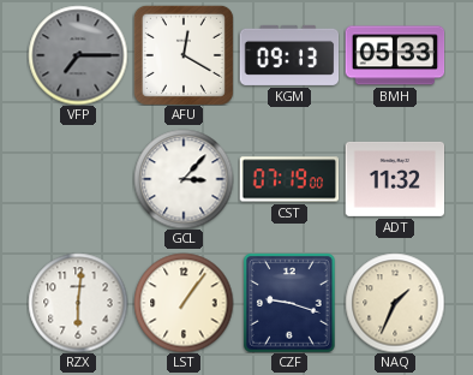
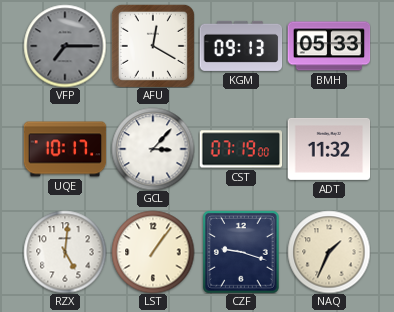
UQE: none -> 10:17
RZX: 6:01 -> 5:01
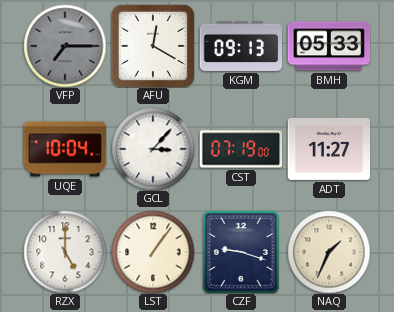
UQE: 10:17 -> 10:04
ADT: 11:32 -> 11:27
RZX: 5:01 -> 5:00
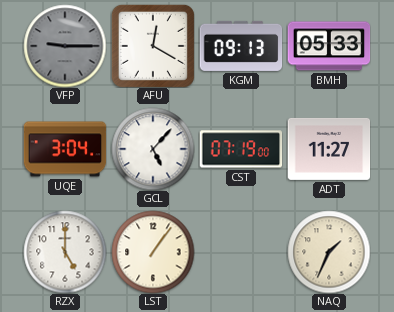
VFP: 7:15 -> 9:15
UQE: 10:04 -> 3:04
GCL: 3:07 -> 5:07
CZF: 9:18 -> none
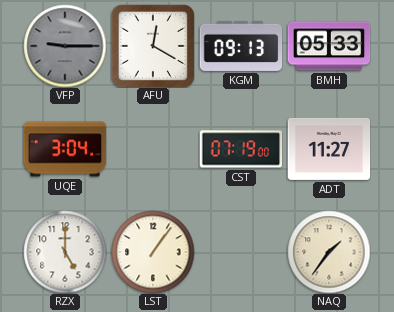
GCL: 5:07 -> none
NAQ: 1:34 -> 1:36
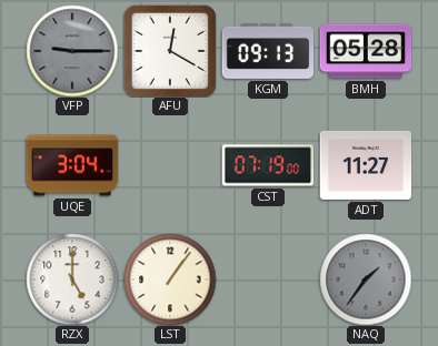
BMH: 05:33 -> 05:28
NAQ dial: cream -> grey
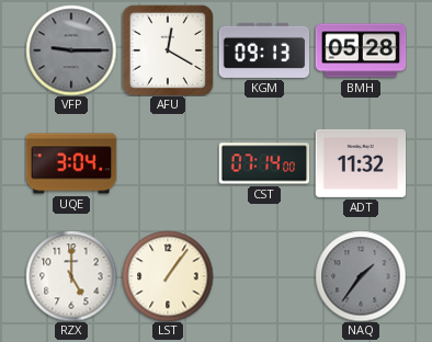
CST: 07:19 -> 07:14
ADT: 11:27 -> 11:32
